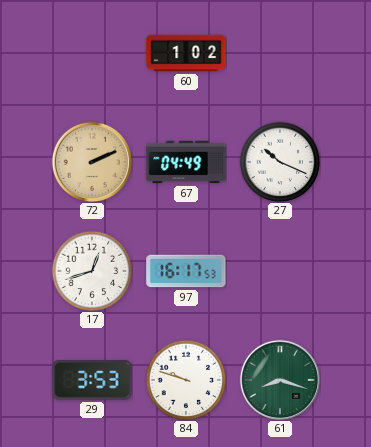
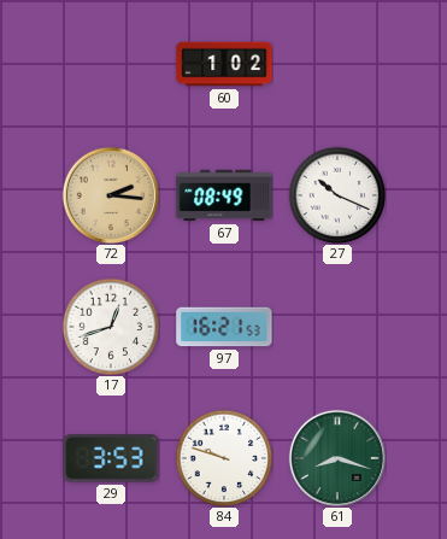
72: 2:11 -> 2:16
67: 04:49 -> 08:49
97: 16:17 -> 16:21
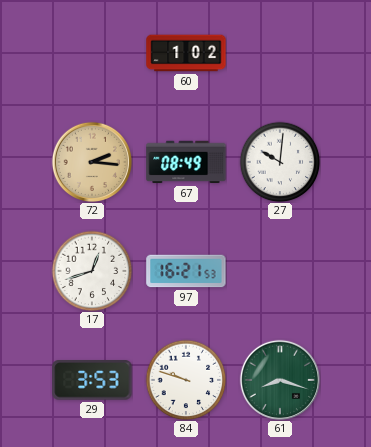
27: 10:19 -> 10:01
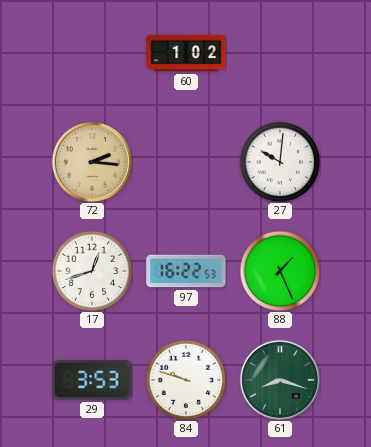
67: 08:49 -> none
97: 16:21 -> 16:22
88: none -> 1:26
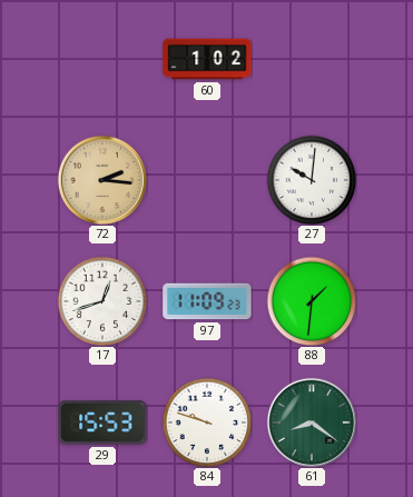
97: 16:22 -> 11:09
88: 1:26 -> 1:31
29: 3:53 -> 15:53
61: 8:18 -> 8:21
